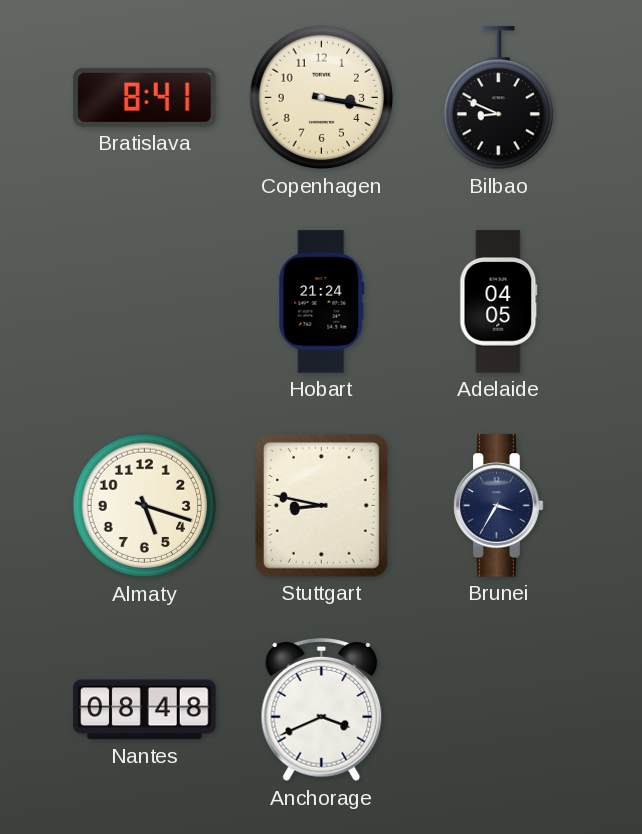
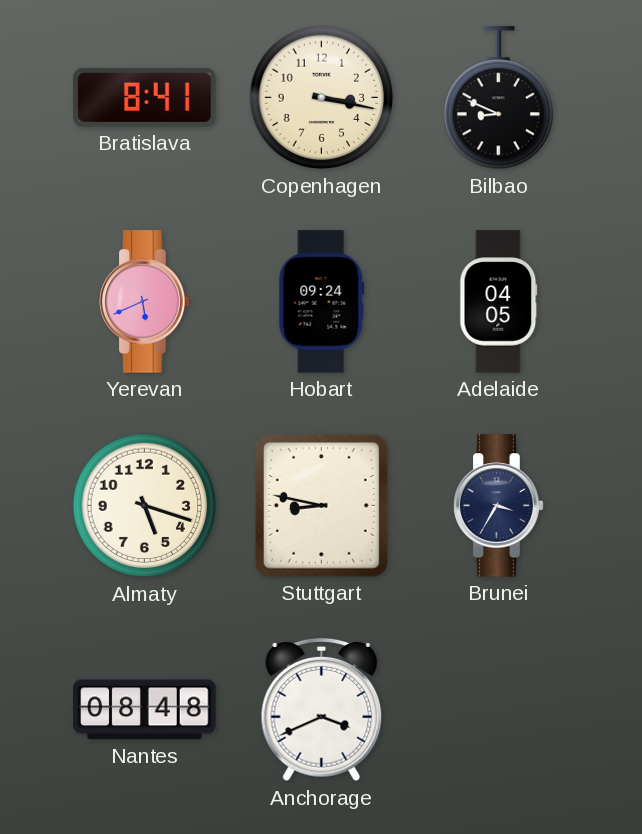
Yerevan: none -> 5:41
Hobart: 21:24 -> 09:24
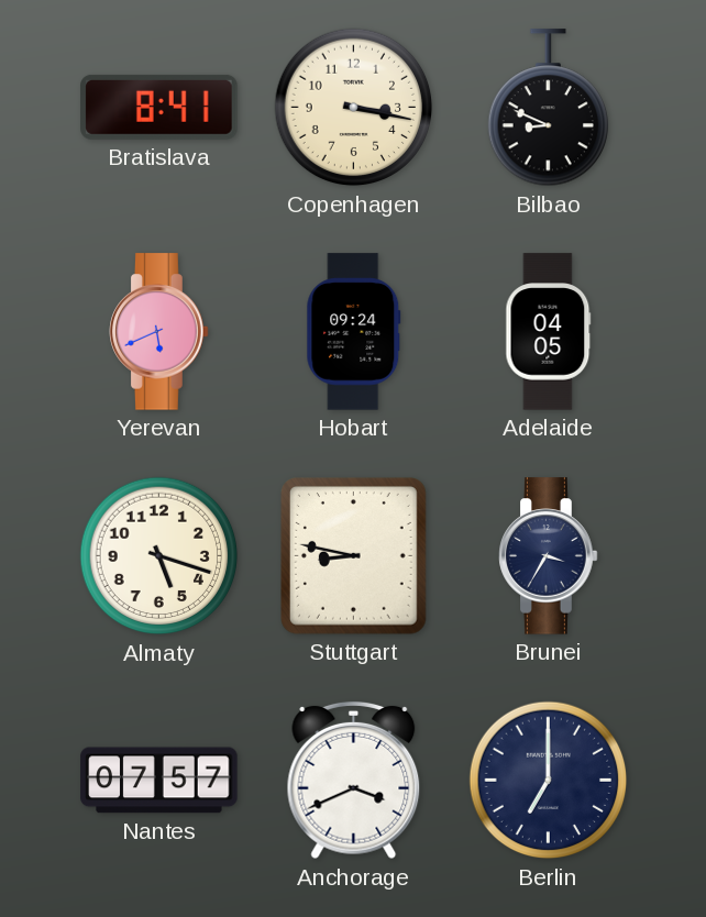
Nantes: 08:48 -> 07:57
Berlin: none -> 7:00
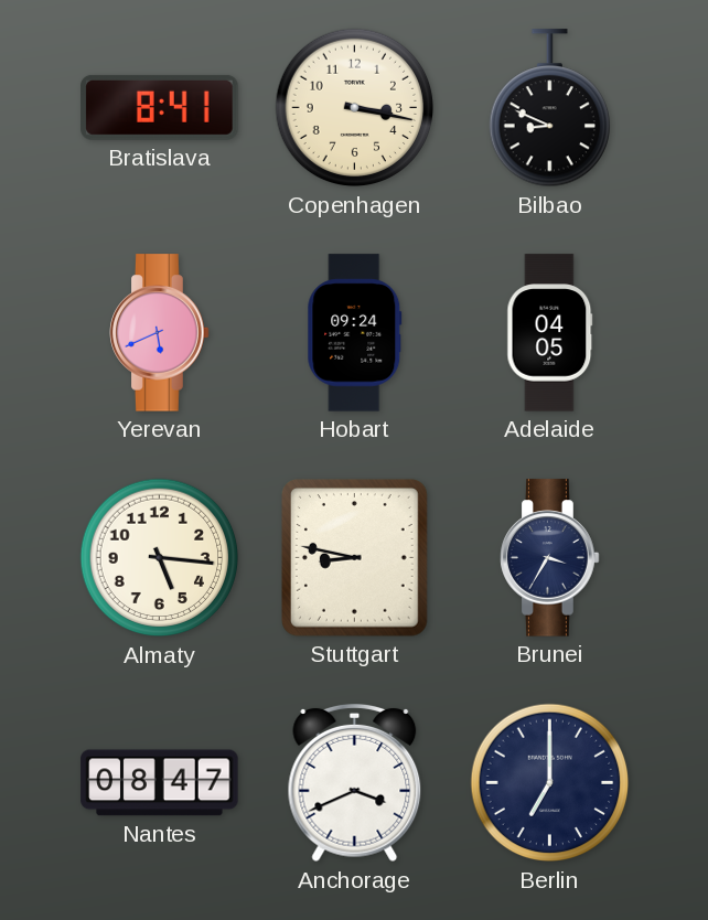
Almaty: 5:18 -> 5:16
Nantes: 07:57 -> 08:47
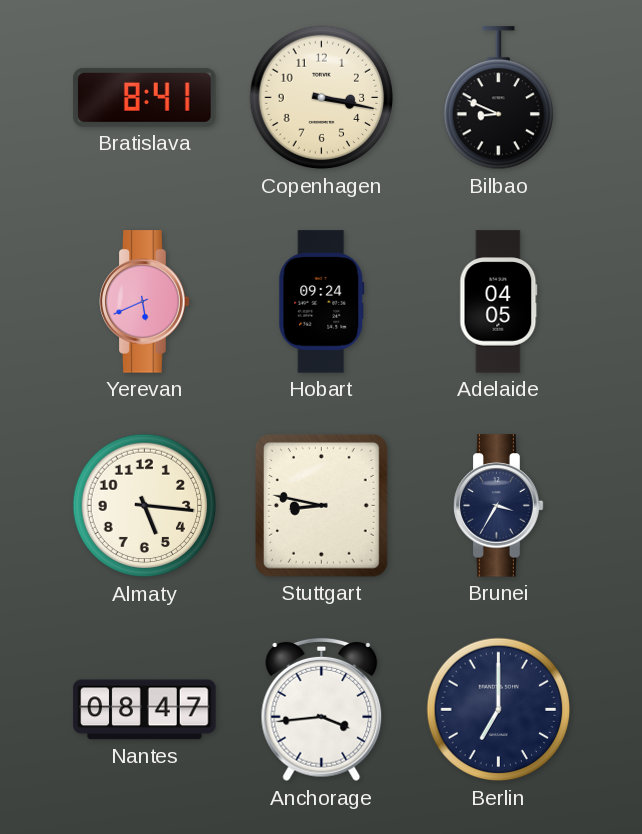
Anchorage: 3:41 -> 3:44
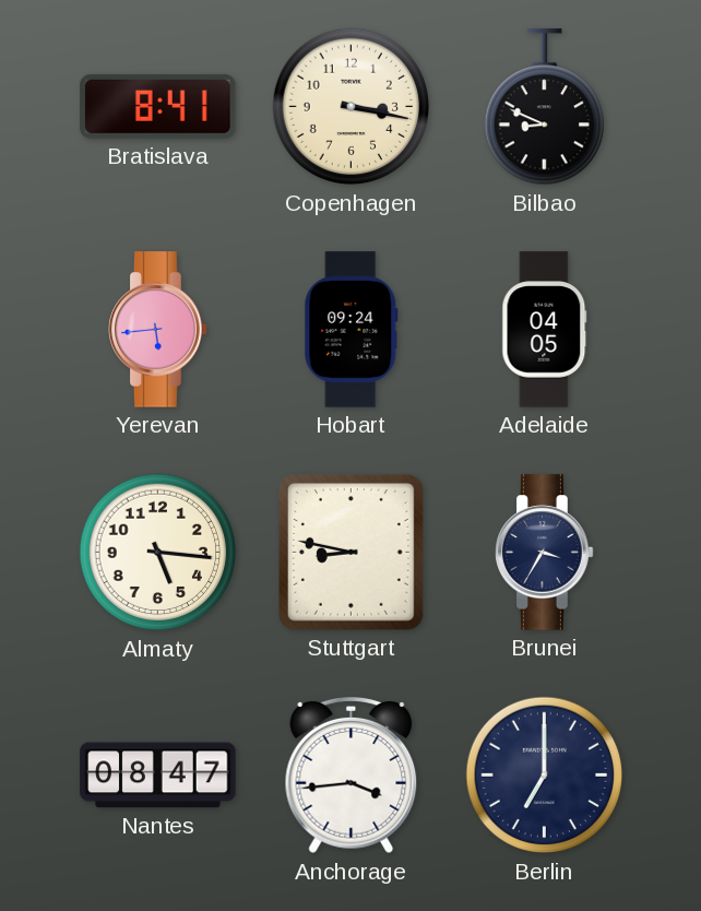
Yerevan: 5:41 -> 5:44
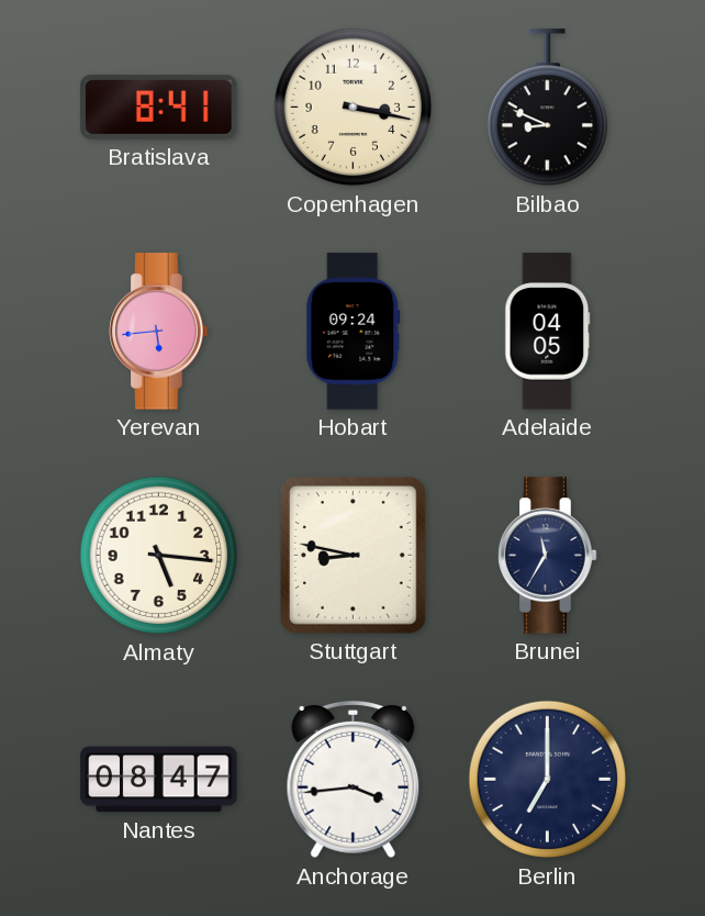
Brunei: 3:35 -> 11:35
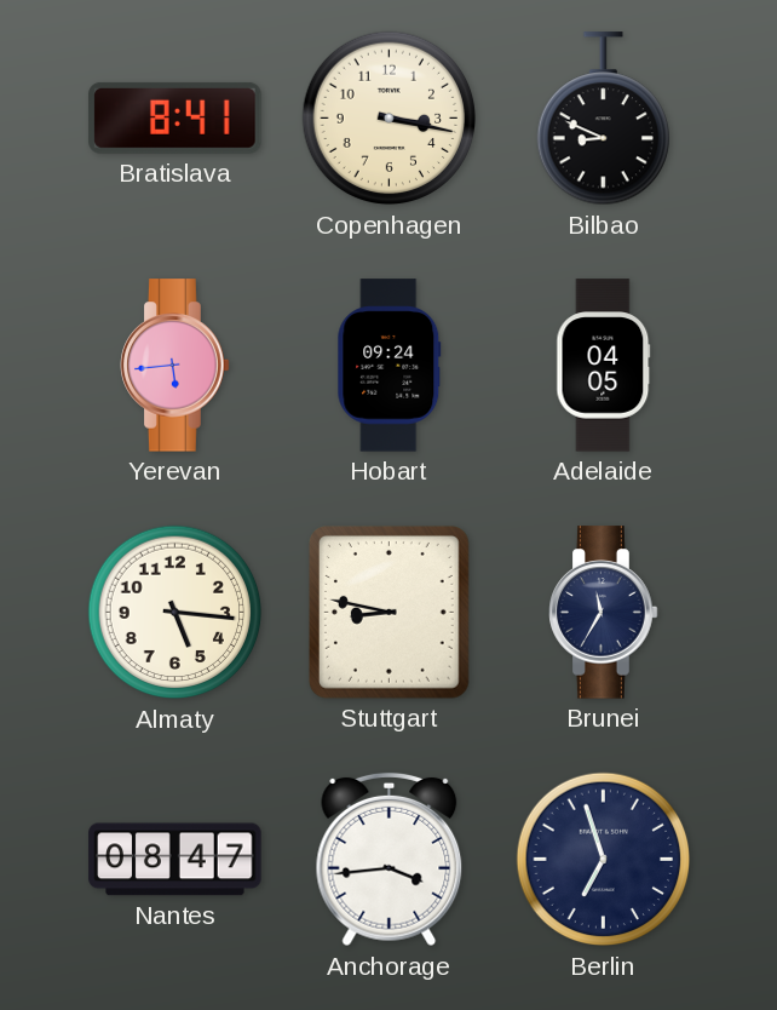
Berlin: 7:00 -> 6:57
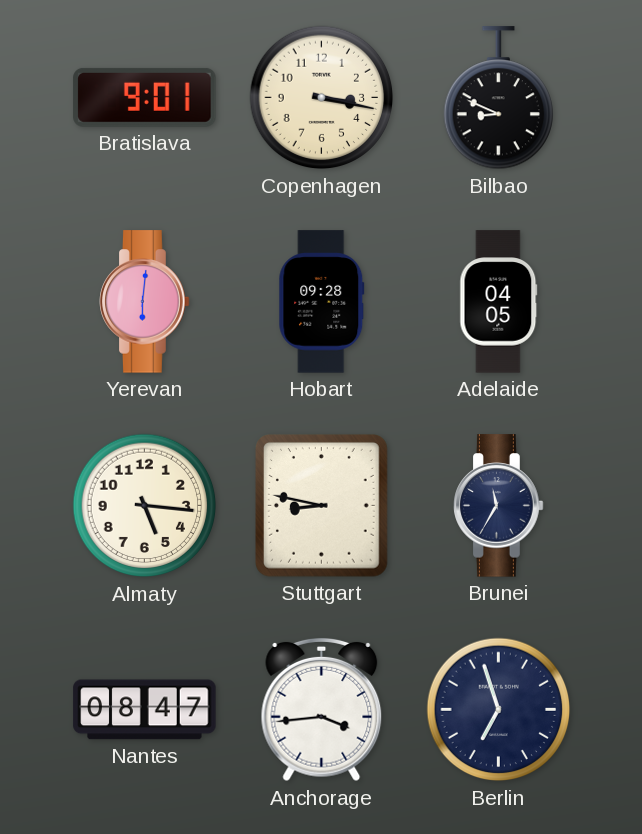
Bratislava: 8:41 -> 9:01
Yerevan: 5:44 -> 6:01
Hobart: 09:24 -> 09:28
